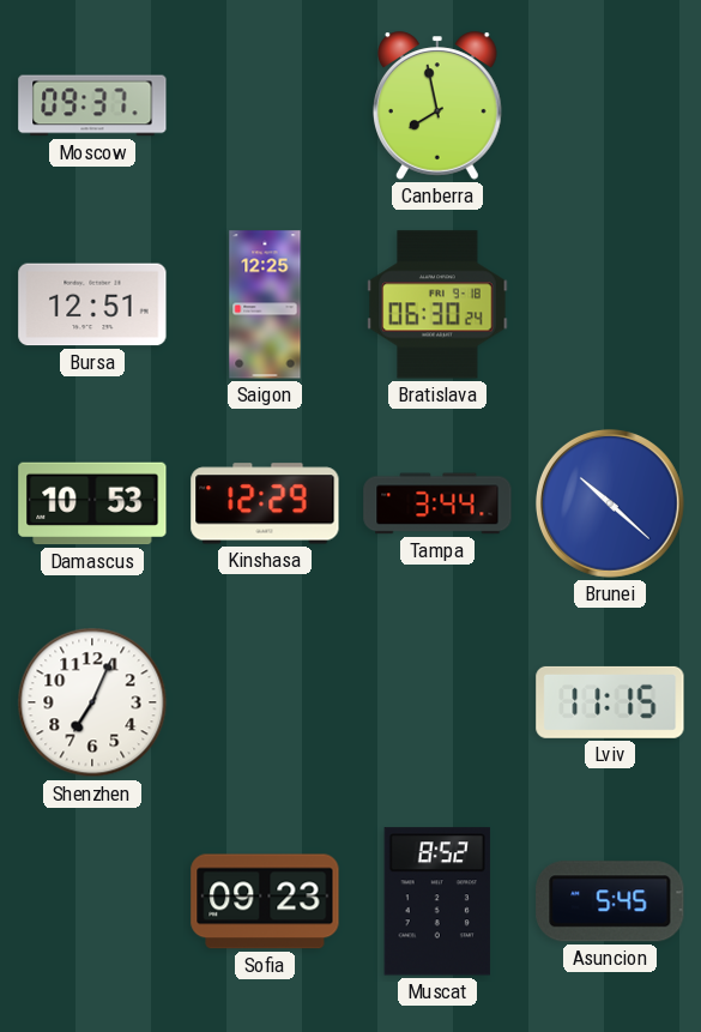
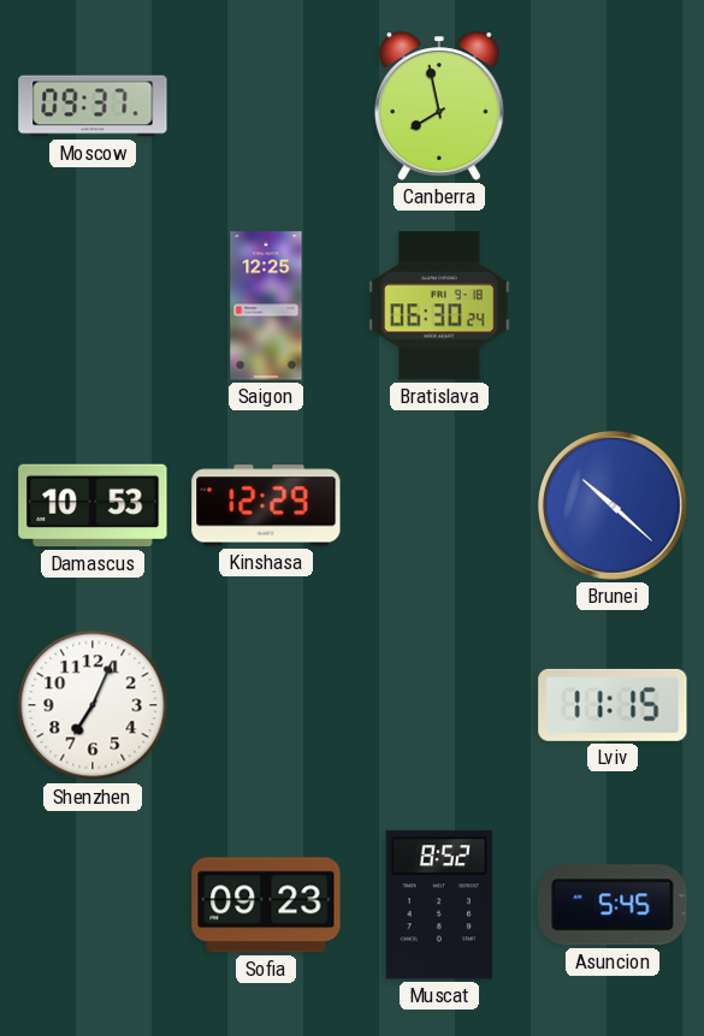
Bursa: 12:51 -> none
Tampa: 3:44 -> none
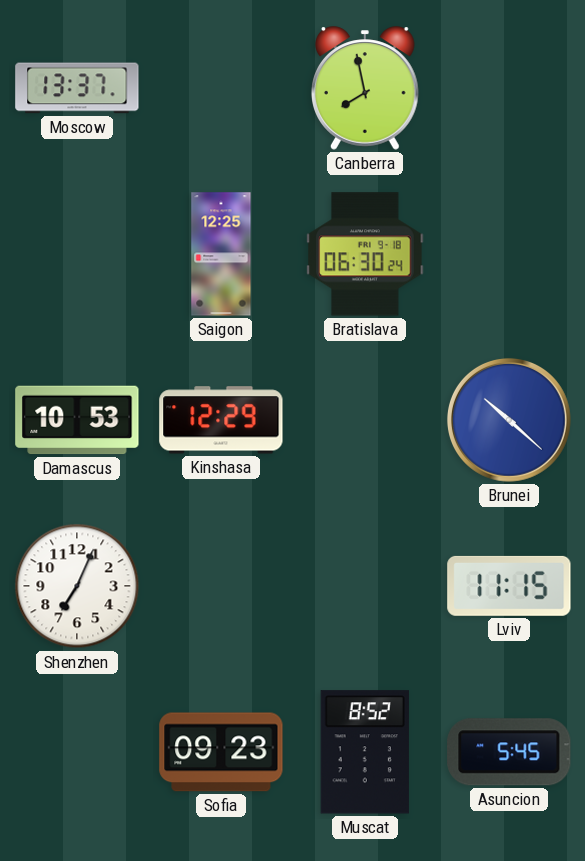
Moscow: 09:37 -> 13:37
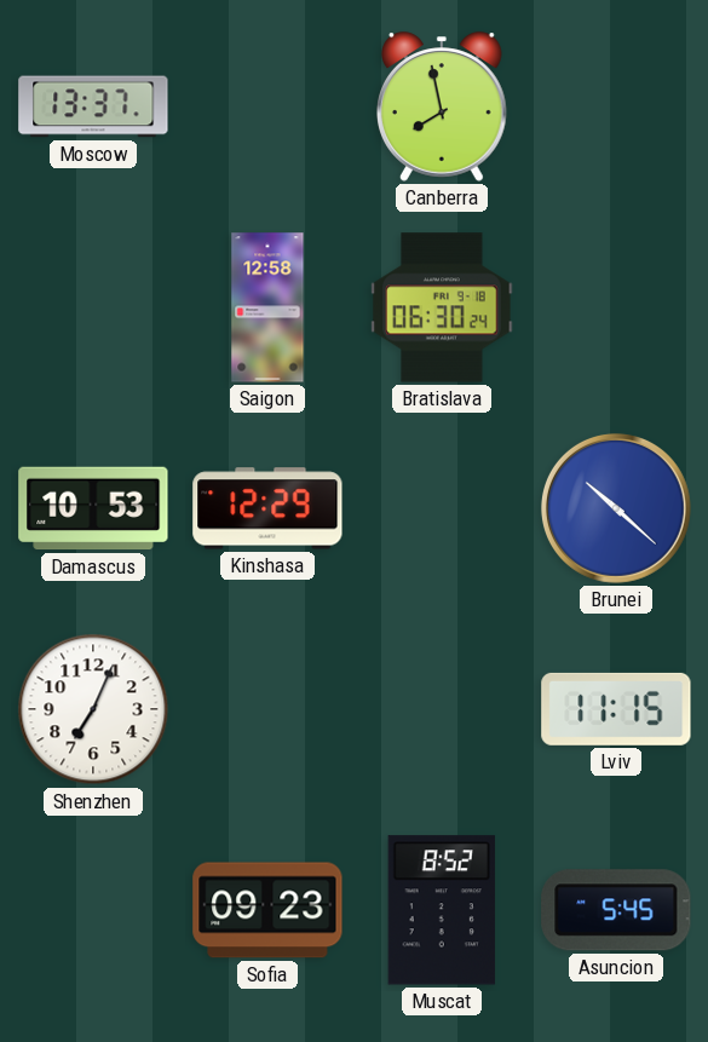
Saigon: 12:25 -> 12:58
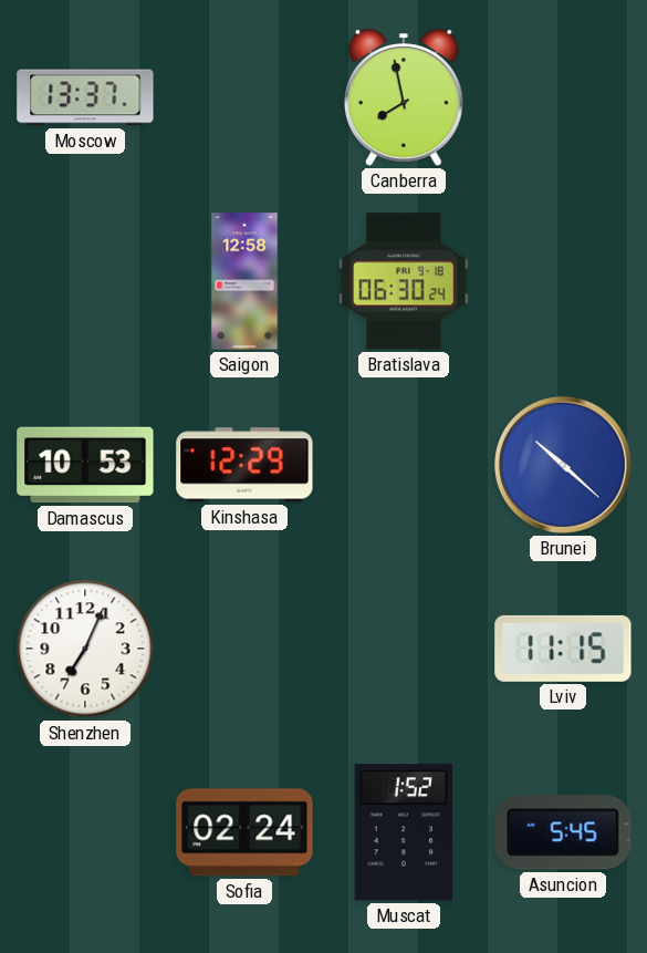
Sofia: 09:23 -> 02:24
Muscat: 8:52 -> 1:52
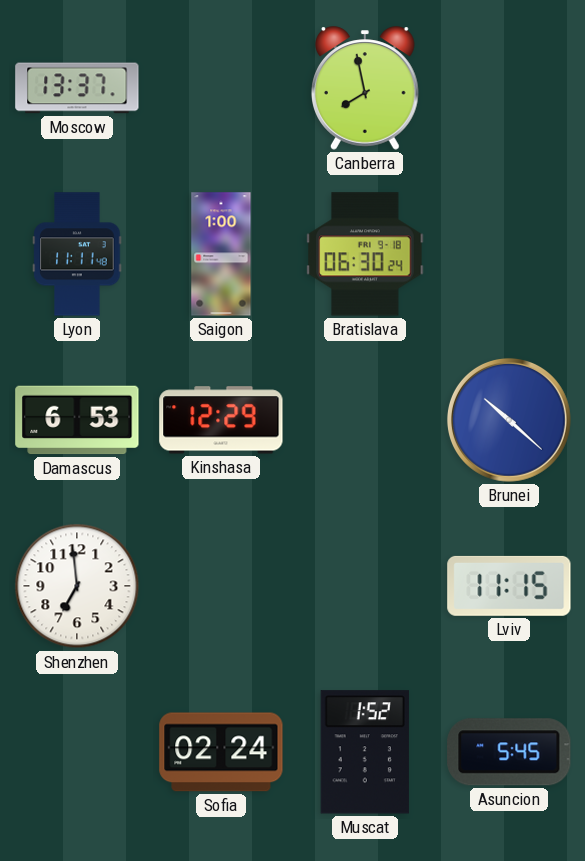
Lyon: none -> 11:11
Saigon: 12:58 -> 1:00
Damascus: 10:53 -> 6:53
Shenzhen: 7:04 -> 6:59
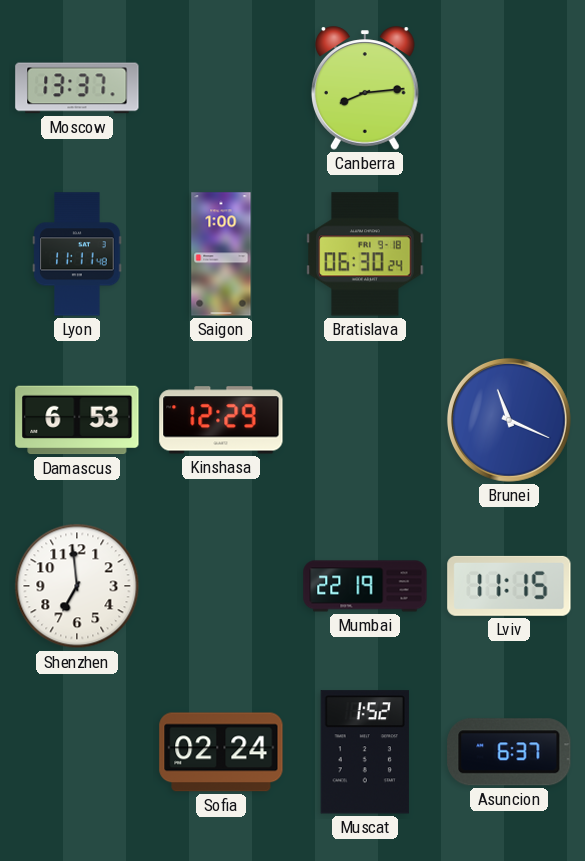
Canberra: 7:58 -> 8:14
Brunei: 10:22 -> 11:19
Mumbai: none -> 22:19
Asuncion: 5:45 -> 6:37
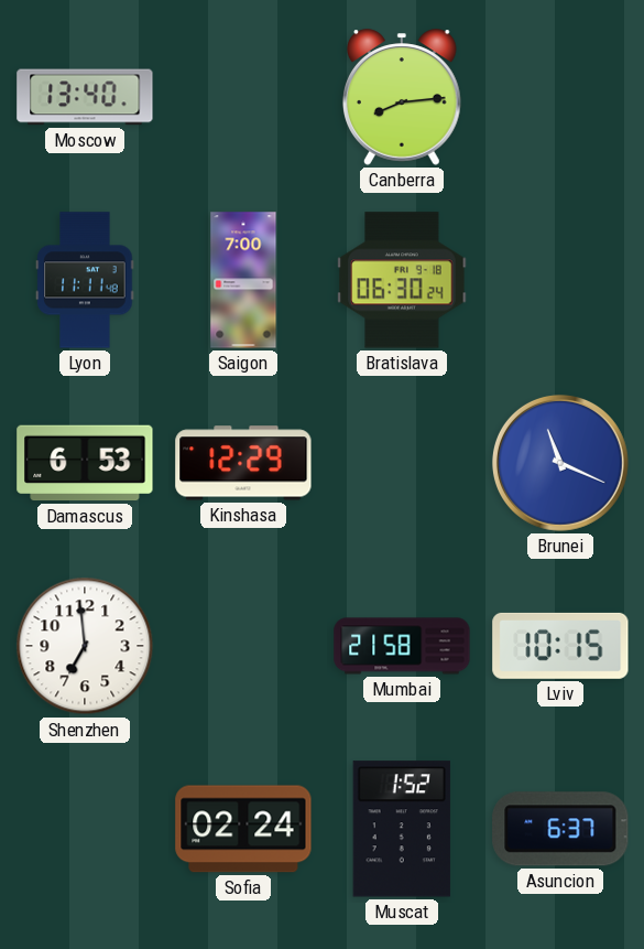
Moscow: 13:37 -> 13:40
Saigon: 1:00 -> 7:00
Mumbai: 22:19 -> 21:58
Lviv: 11:15 -> 10:15
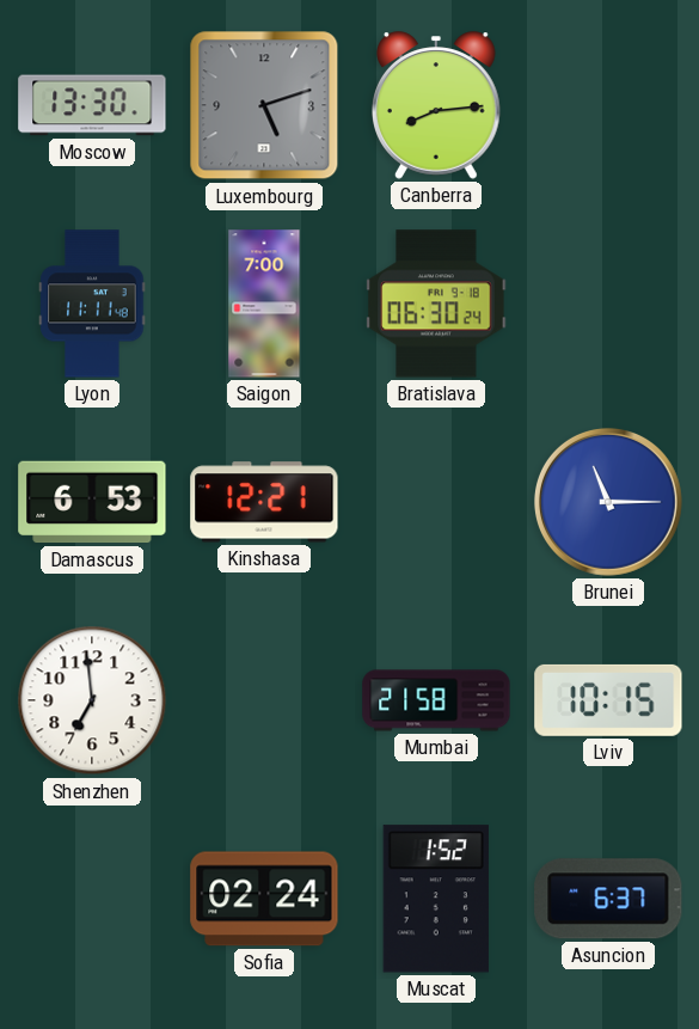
Moscow: 13:40 -> 13:30
Luxembourg: none -> 5:12
Kinshasa: 12:29 -> 12:21
Brunei: 11:19 -> 11:15
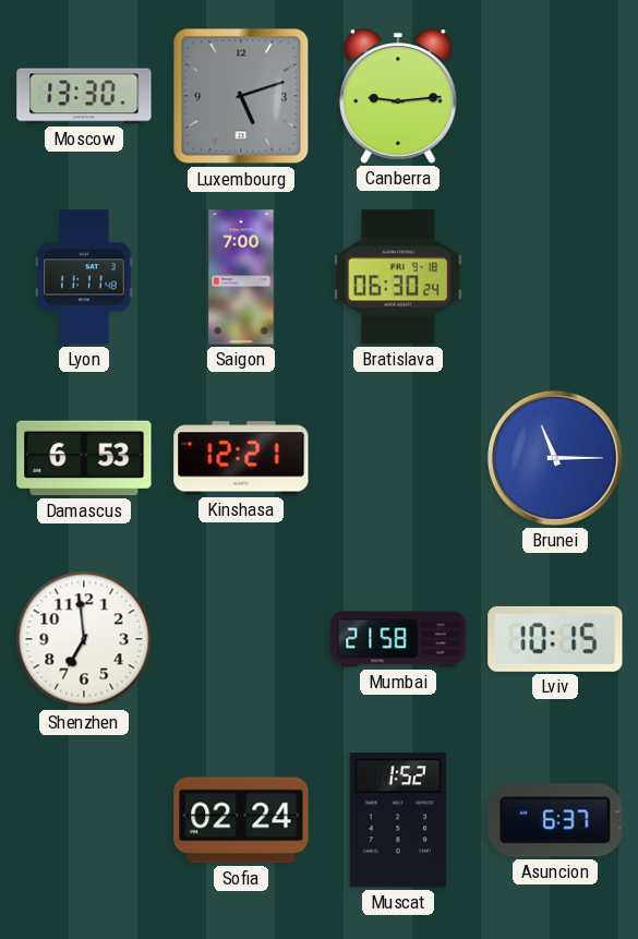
Canberra: 8:14 -> 9:14
